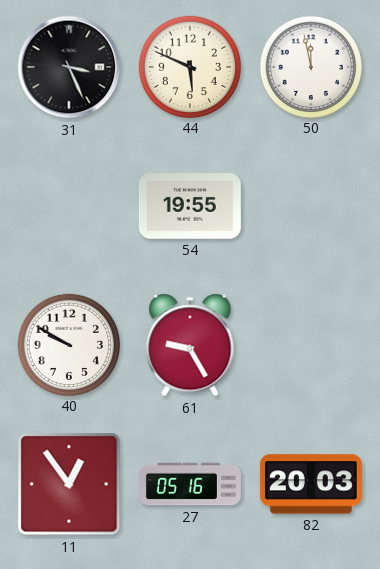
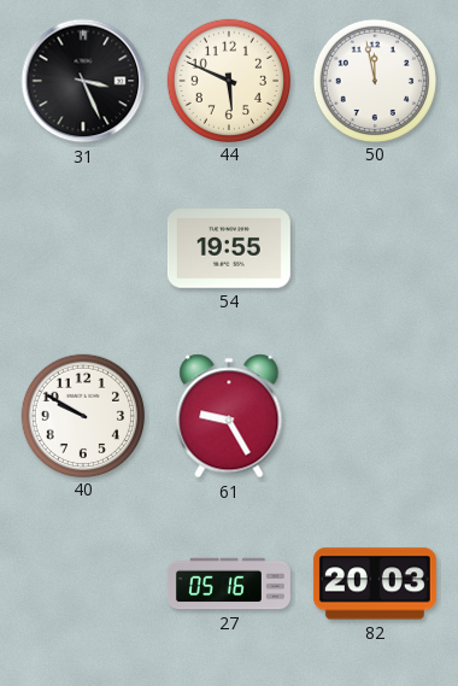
11: 12:54 -> none
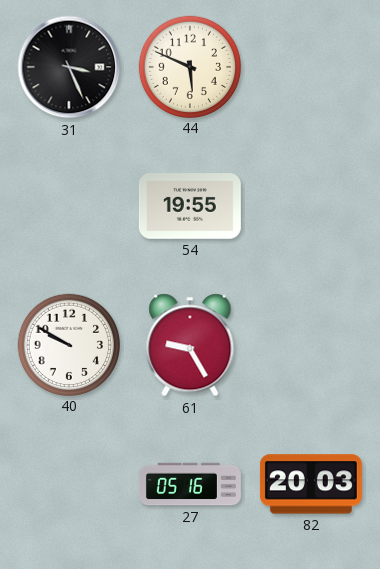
50: 11:58 -> none
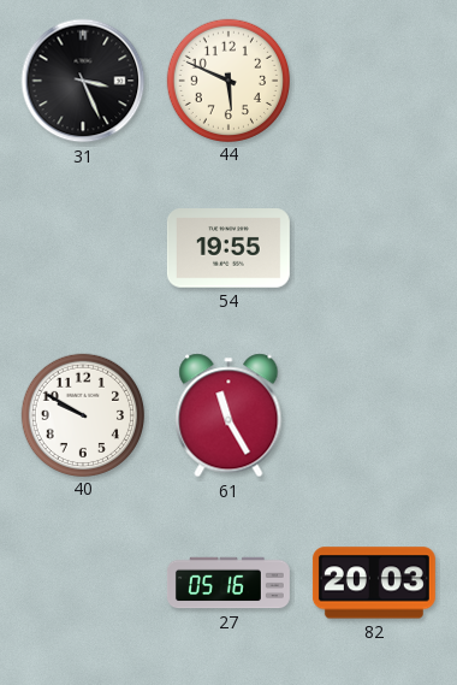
61: 9:25 -> 11:25
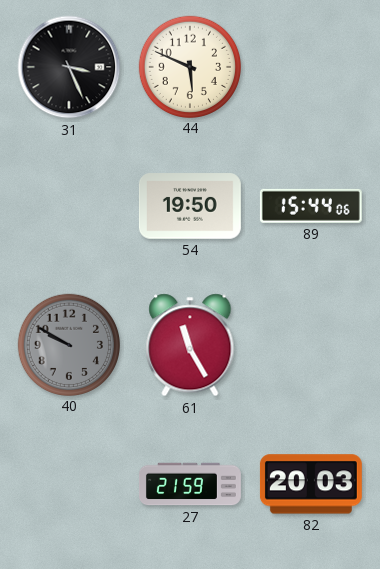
54: 19:55 -> 19:50
89: none -> 15:44
40 dial: white -> grey
27: 05:16 -> 21:59
